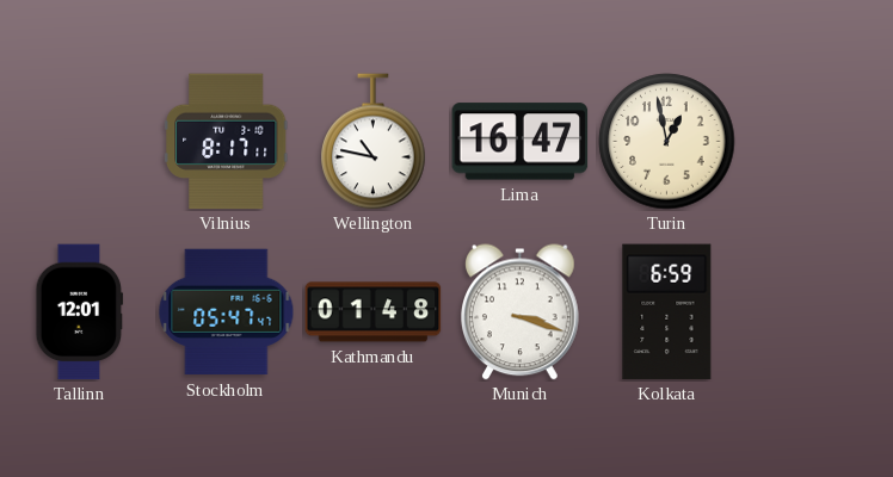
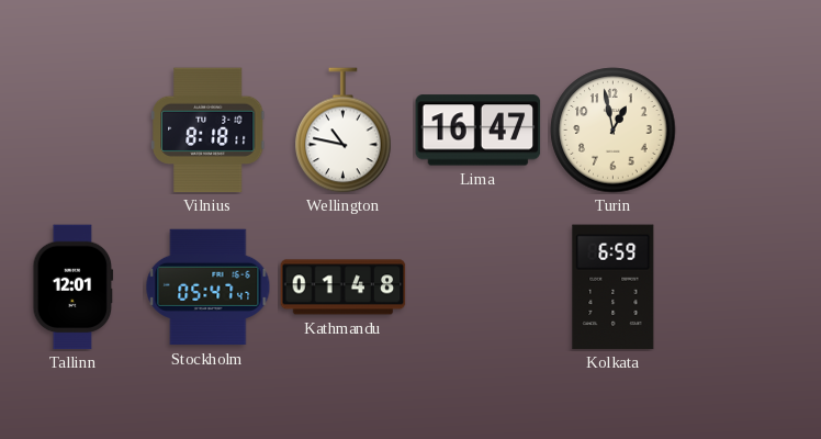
Vilnius: 8:17 -> 8:18
Munich: 3:18 -> none
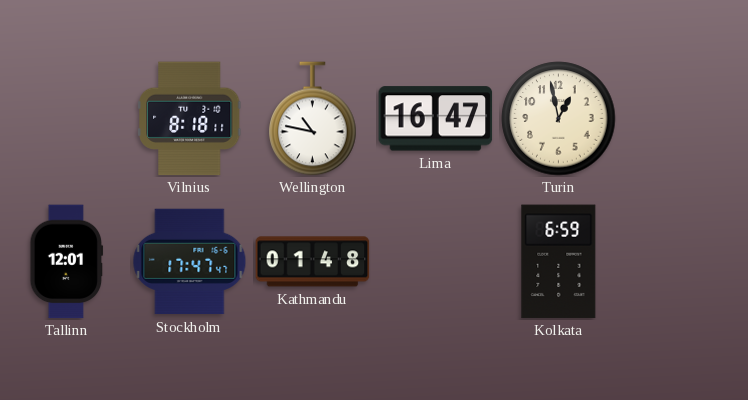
Stockholm: 05:47 -> 17:47
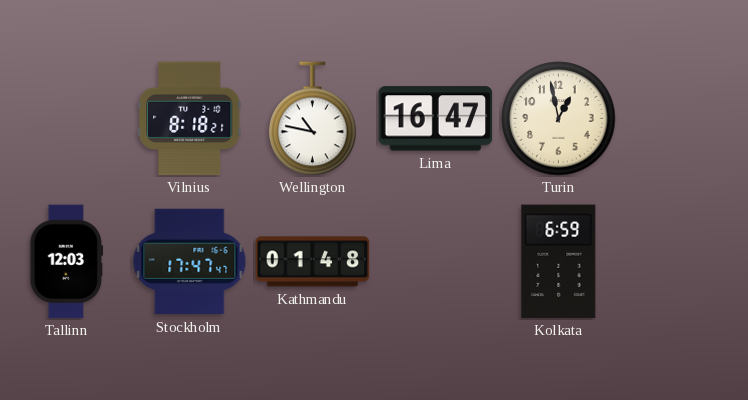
Vilnius: 8:18:11 -> 8:18:21
Tallinn: 12:01 -> 12:03
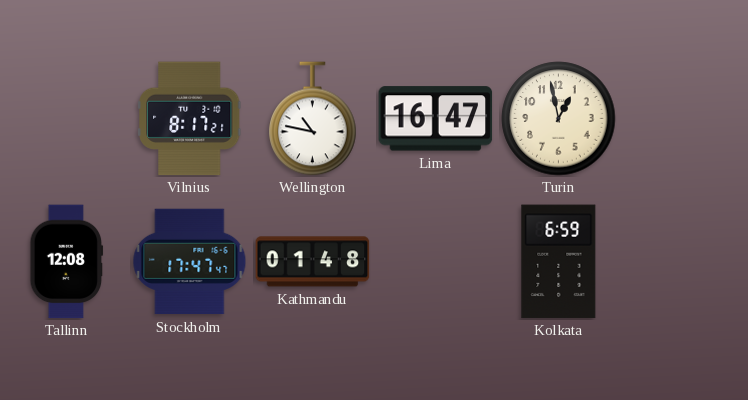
Vilnius: 8:18 -> 8:17
Tallinn: 12:03 -> 12:08
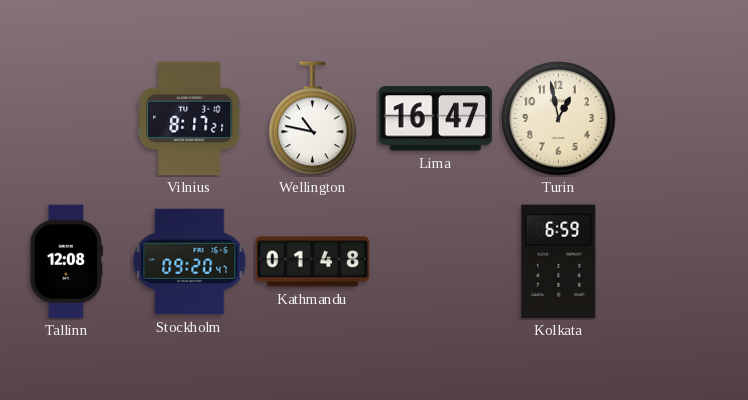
Stockholm: 17:47 -> 09:20
